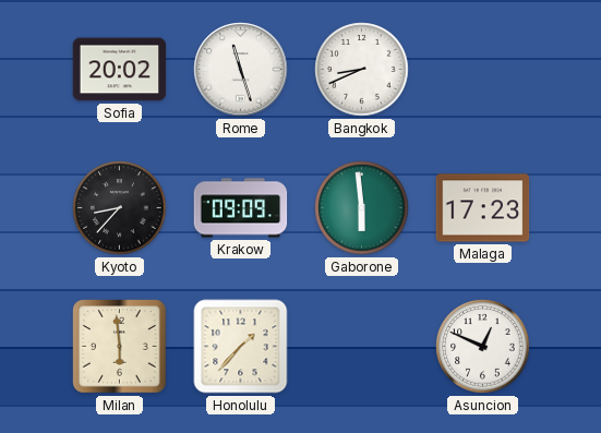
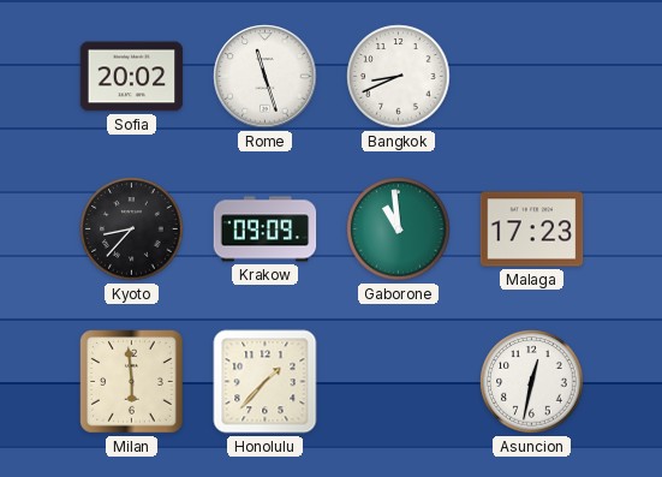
Gaborone: 5:59 -> 10:59
Asuncion: 12:49 -> 12:32
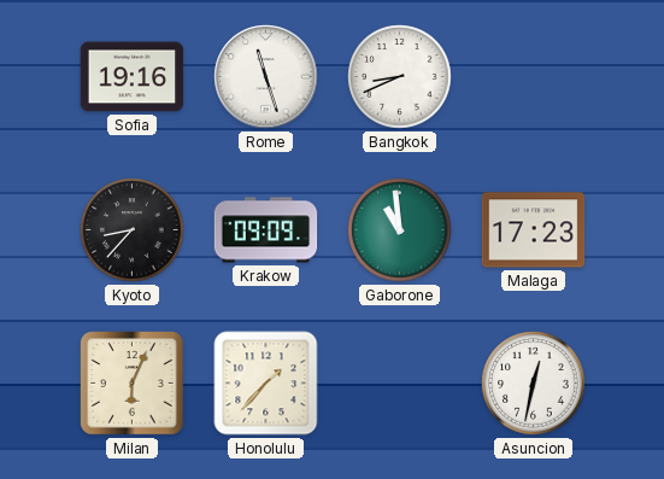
Sofia: 20:02 -> 19:16
Milan: 5:59 -> 6:04
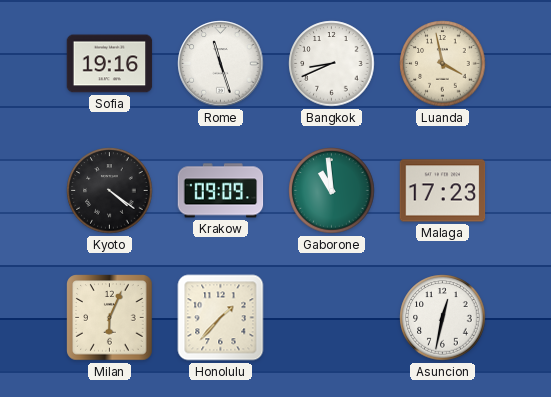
Luanda: none -> 3:58
Kyoto: 8:37 -> 4:21
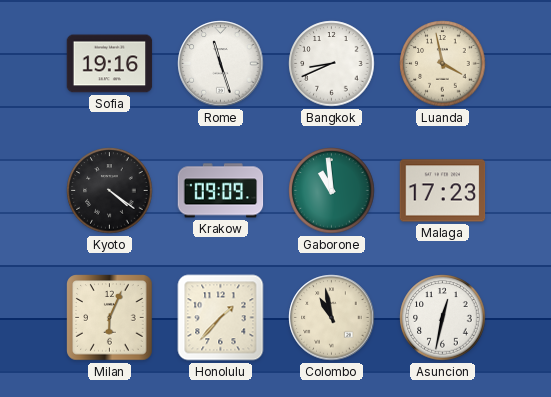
Colombo: none -> 10:58
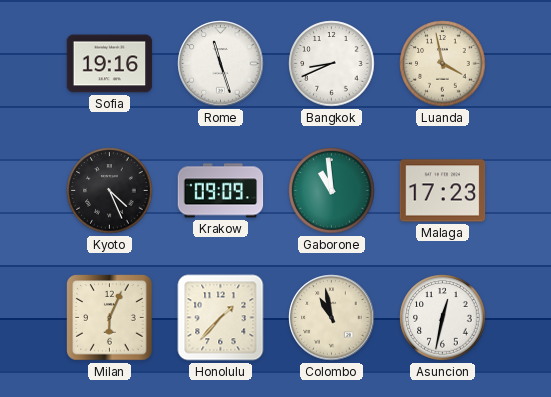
Kyoto: 4:21 -> 4:26
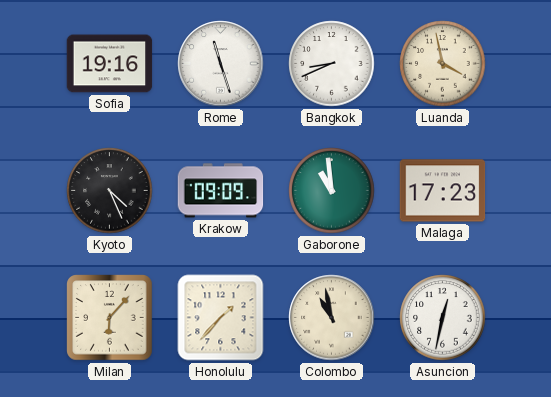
Milan: 6:04 -> 6:07
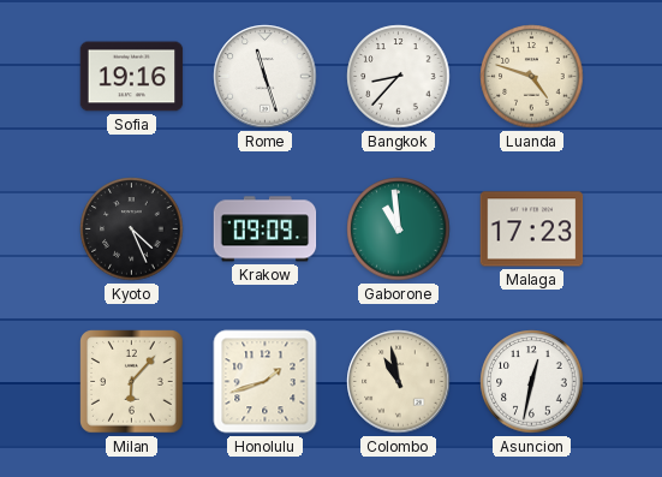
Bangkok: 8:41 -> 8:37
Luanda: 3:58 -> 4:48
Honolulu: 1:37 -> 1:42
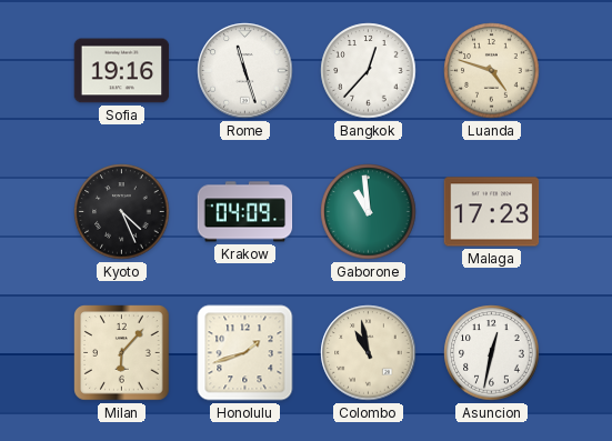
Bangkok: 8:37 -> 12:37
Krakow: 09:09 -> 04:09
